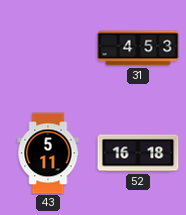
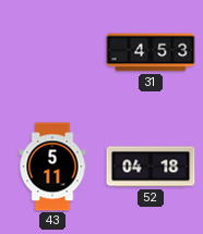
52: 16:18 -> 04:18
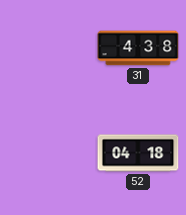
31: 4:53 -> 4:38
43: 5:11 -> none
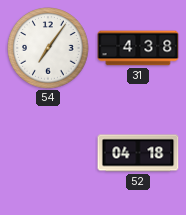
54: none -> 7:06
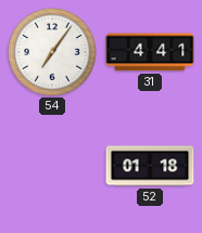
31: 4:38 -> 4:41
52: 04:18 -> 01:18
